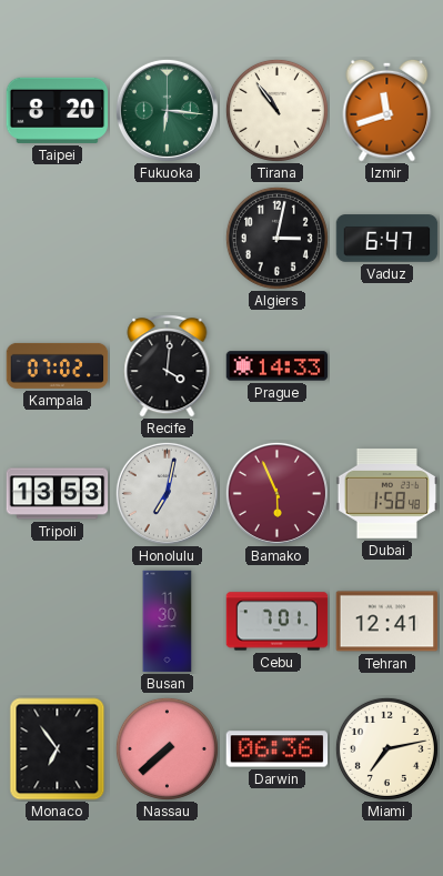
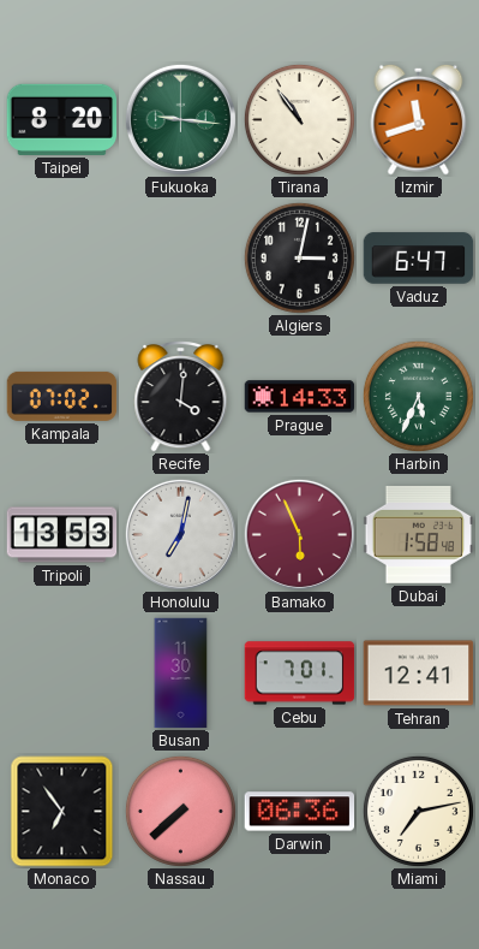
Fukuoka: 6:16 -> 9:16
Harbin: none -> 5:34
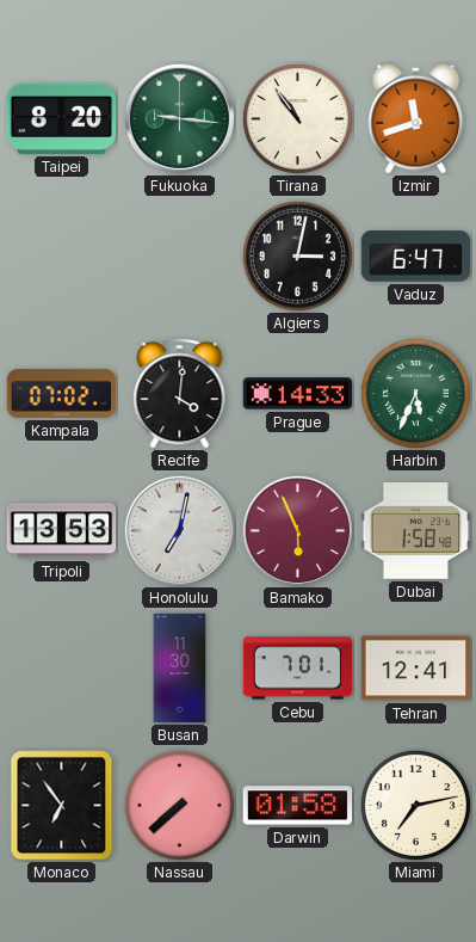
Darwin: 06:36 -> 01:58
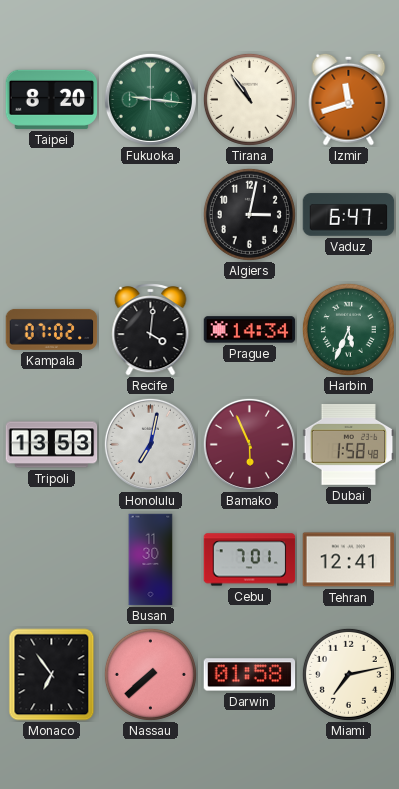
Prague: 14:33 -> 14:34
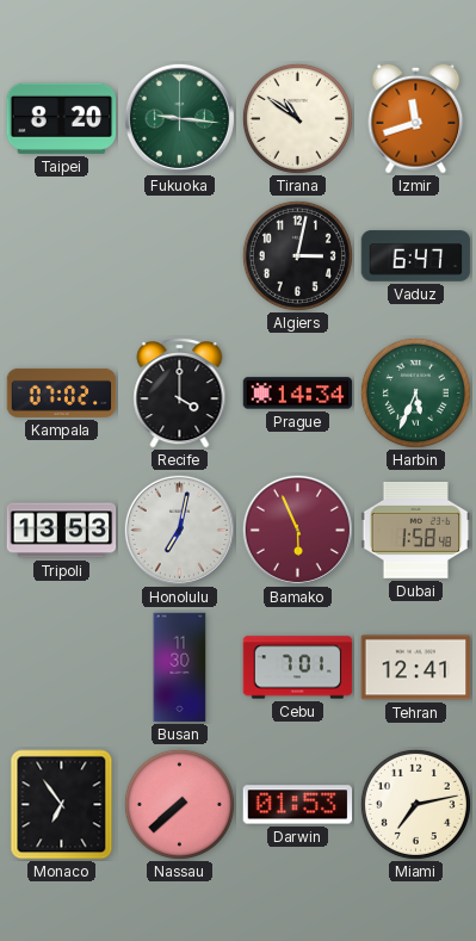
Tirana: 10:54 -> 10:51
Recife: 4:01 -> 4:00
Darwin: 01:58 -> 01:53
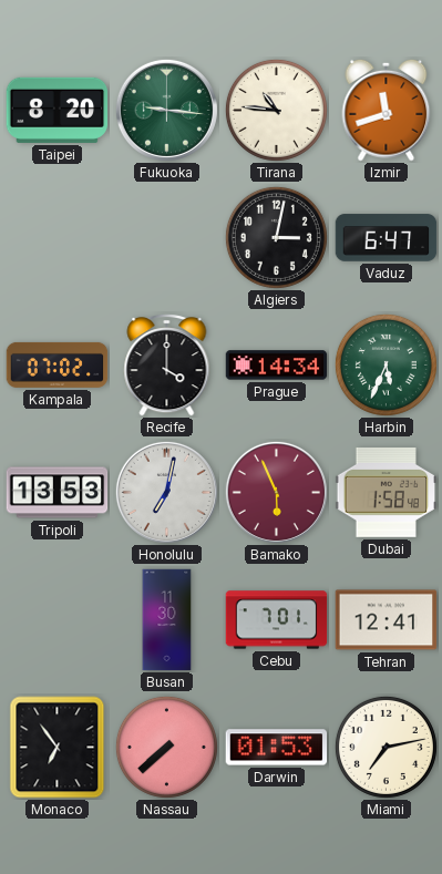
Tirana: 10:51 -> 10:46
